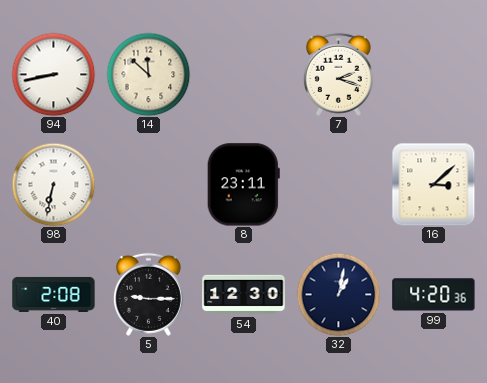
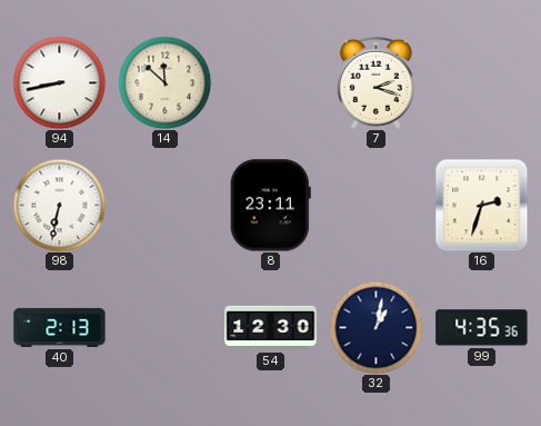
16: 3:08 -> 2:33
40: 2:08 -> 2:13
5: 9:15 -> none
99: 4:20 -> 4:35
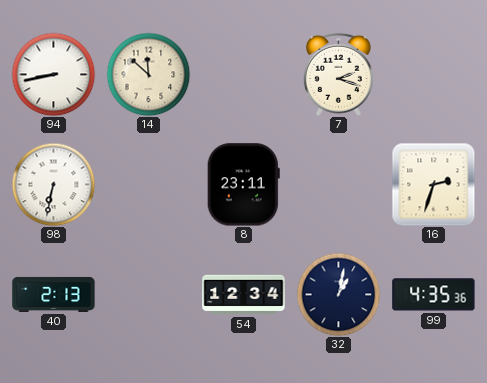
54: 12:30 -> 12:34
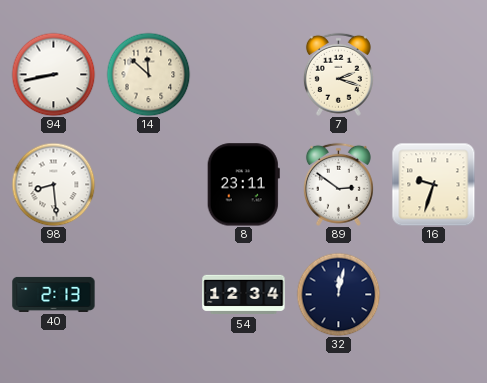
98: 6:32 -> 8:29
89: none -> 2:51
16: 2:33 -> 9:33
32: 1:02 -> 12:02
99: 4:35 -> none
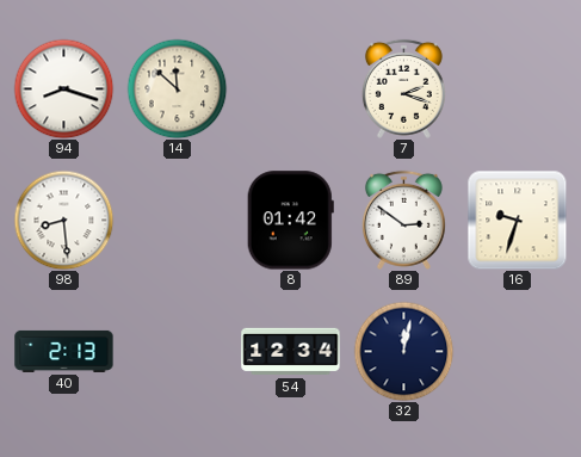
94: 8:43 -> 8:18
8: 23:11 -> 01:42
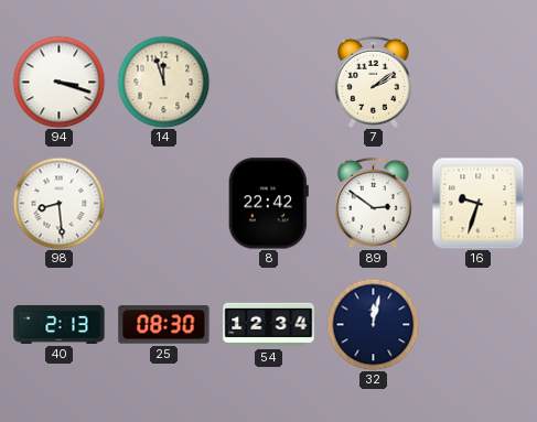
94: 8:18 -> 3:18
14: 11:52 -> 11:57
7: 2:18 -> 2:09
8: 01:42 -> 22:42
25: none -> 08:30
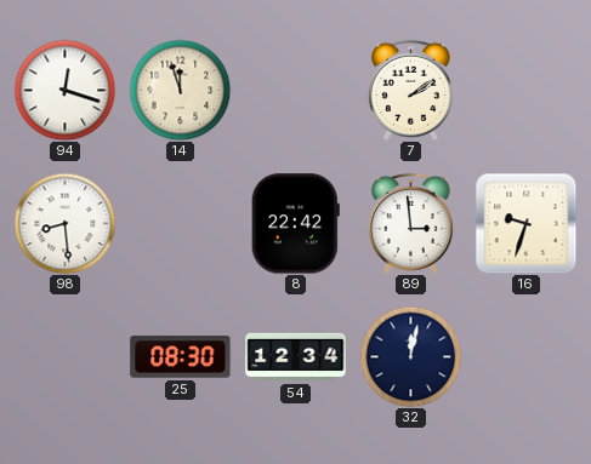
94: 3:18 -> 12:18
89: 2:51 -> 2:59
40: 2:13 -> none
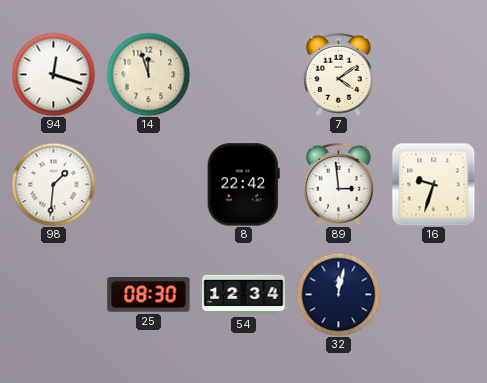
7: 2:09 -> 4:09
98: 8:29 -> 1:31
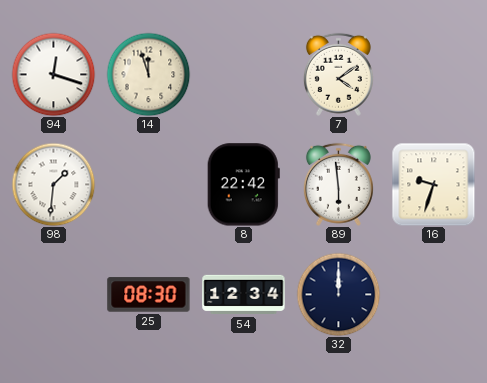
89: 2:59 -> 5:59
32: 12:02 -> 12:00
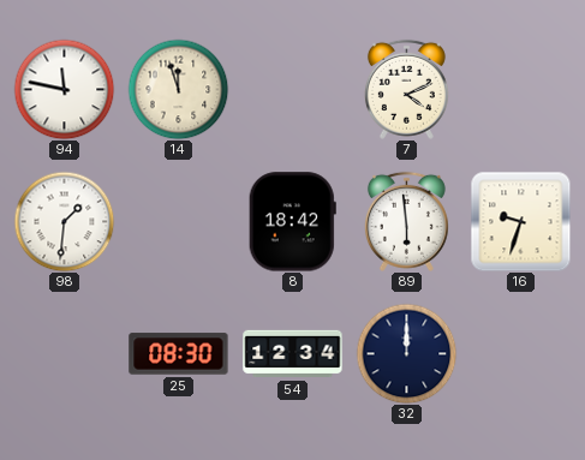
94: 12:18 -> 11:47
7: 4:09 -> 4:11
8: 22:42 -> 18:42
